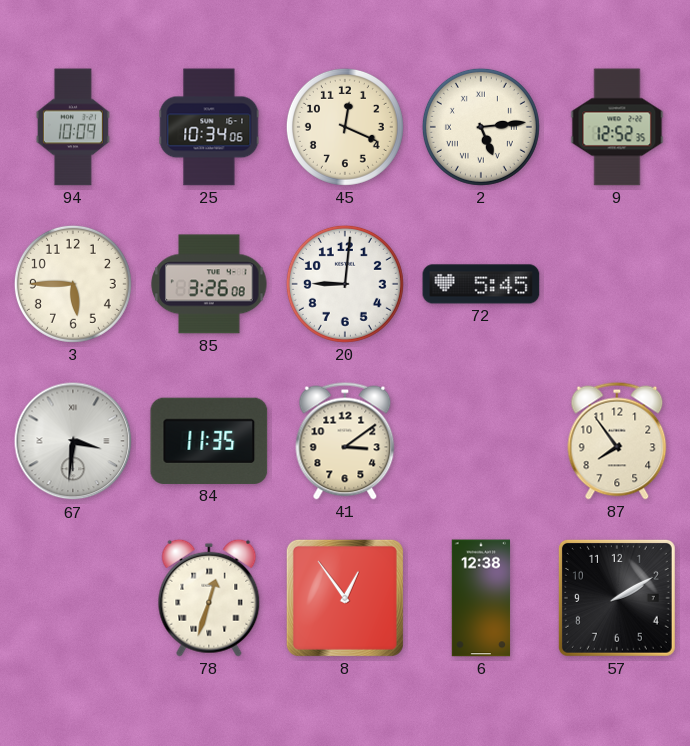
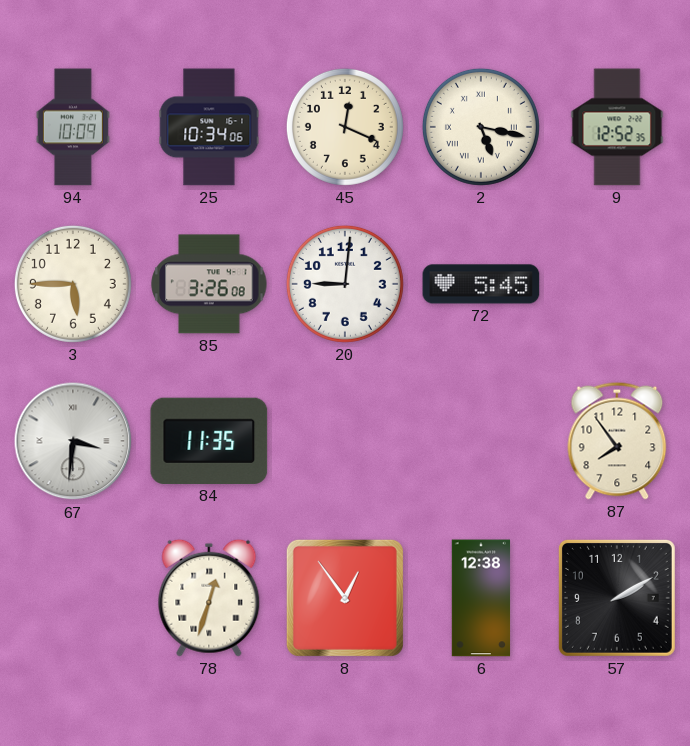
2: 5:14 -> 5:17
41: 3:09 -> none
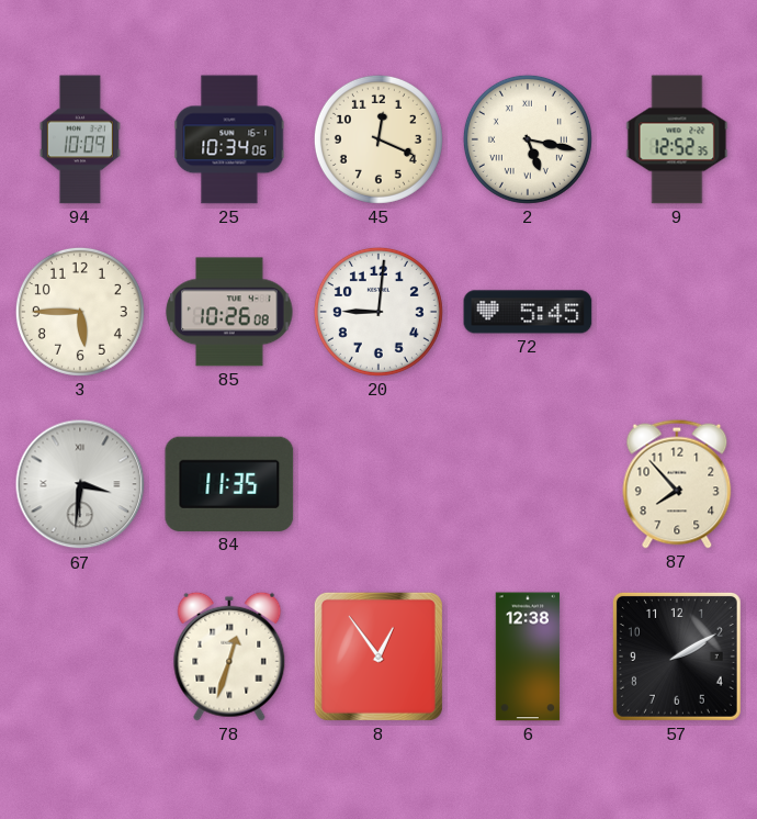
85: 3:26 -> 10:26
87: 7:54 -> 7:53
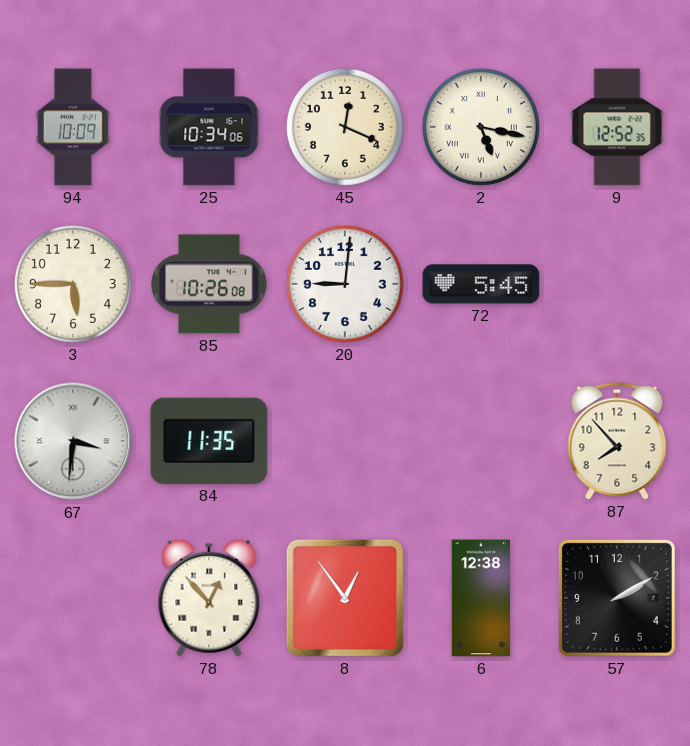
78: 12:33 -> 12:53
